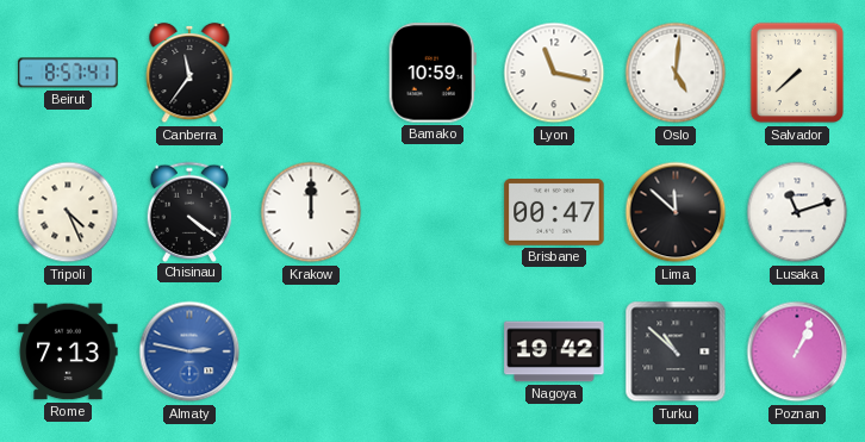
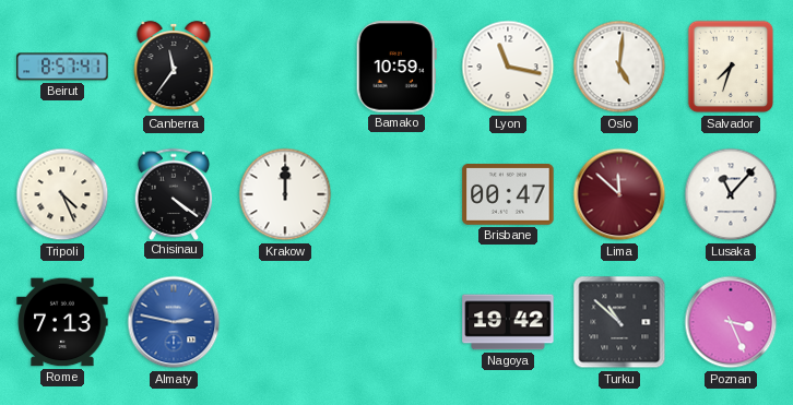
Salvador: 7:38 -> 7:33
Lima dial: black -> burgundy
Lusaka: 11:12 -> 11:07
Poznan: 1:04 -> 3:26
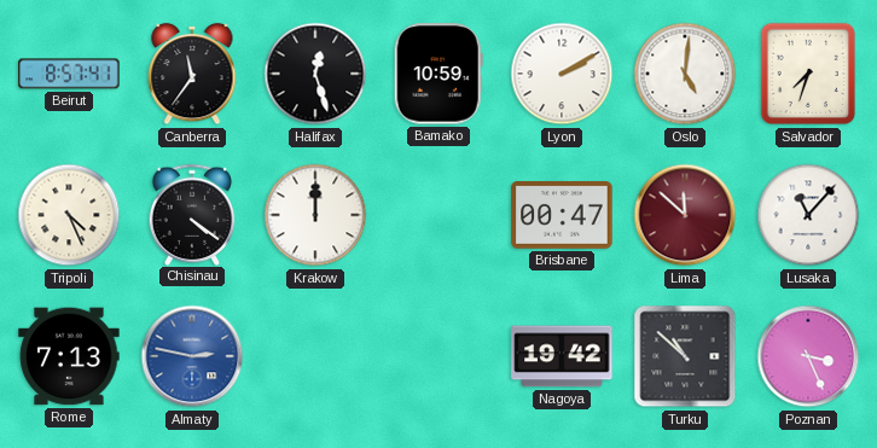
Halifax: none -> 12:27
Lyon: 11:17 -> 2:10
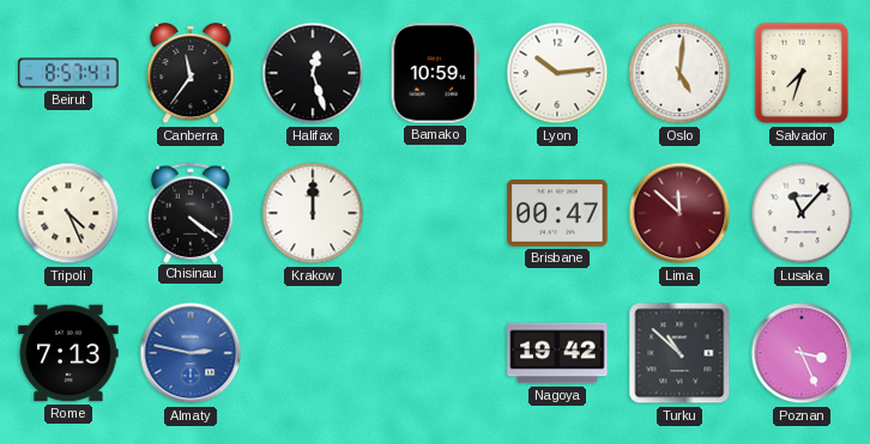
Lyon: 2:10 -> 10:14
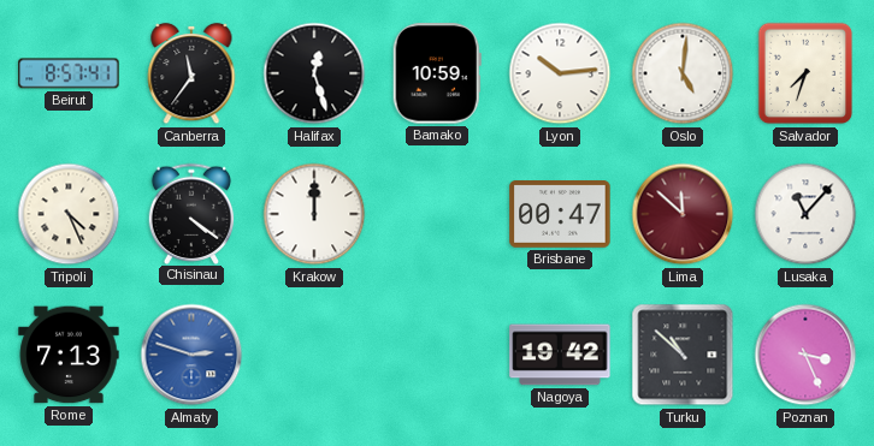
Almaty: 2:47 -> 2:48
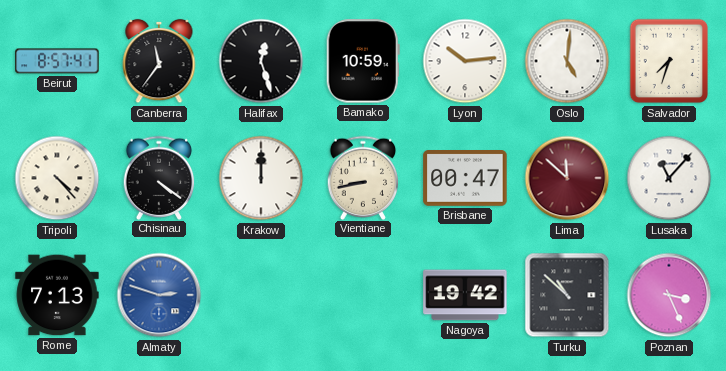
Tripoli: 4:26 -> 4:23
Vientiane: none -> 8:43
